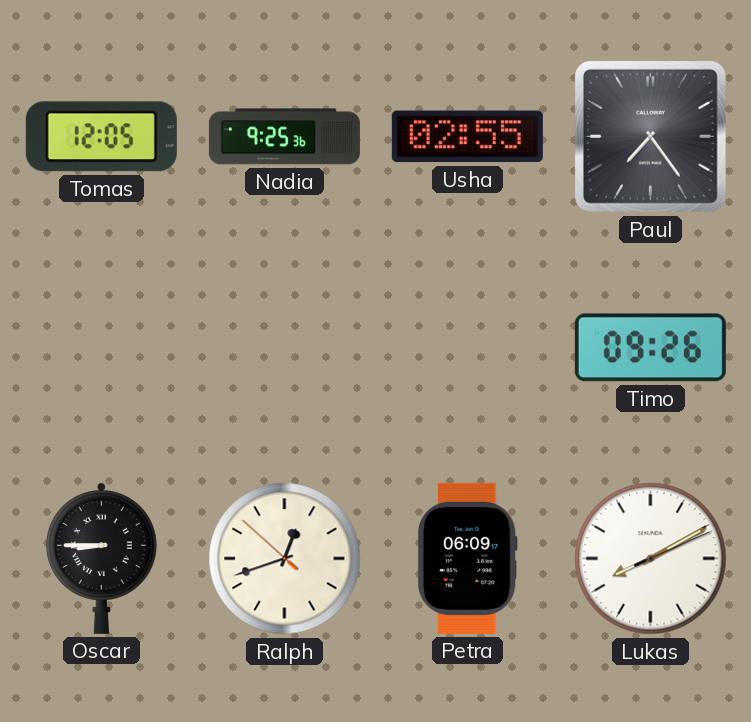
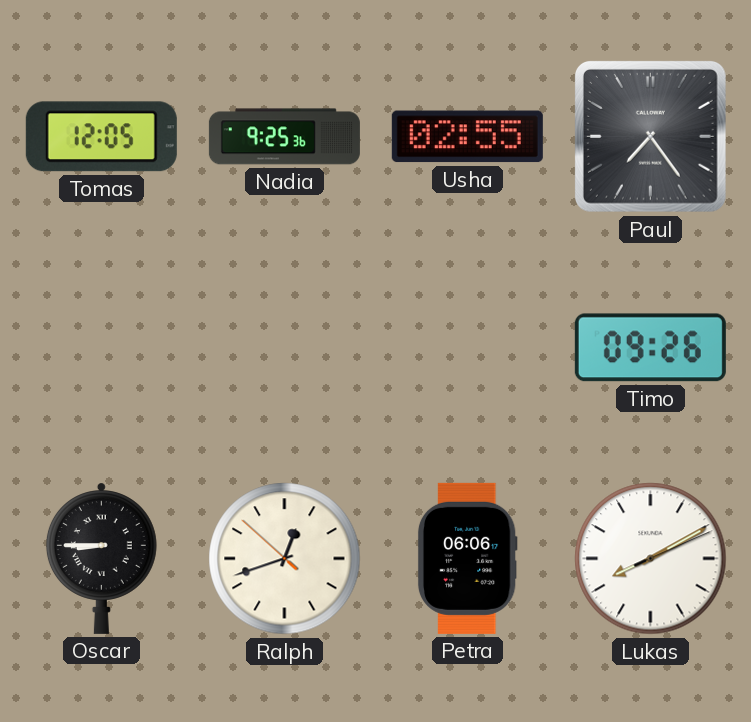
Petra: 06:09 -> 06:06
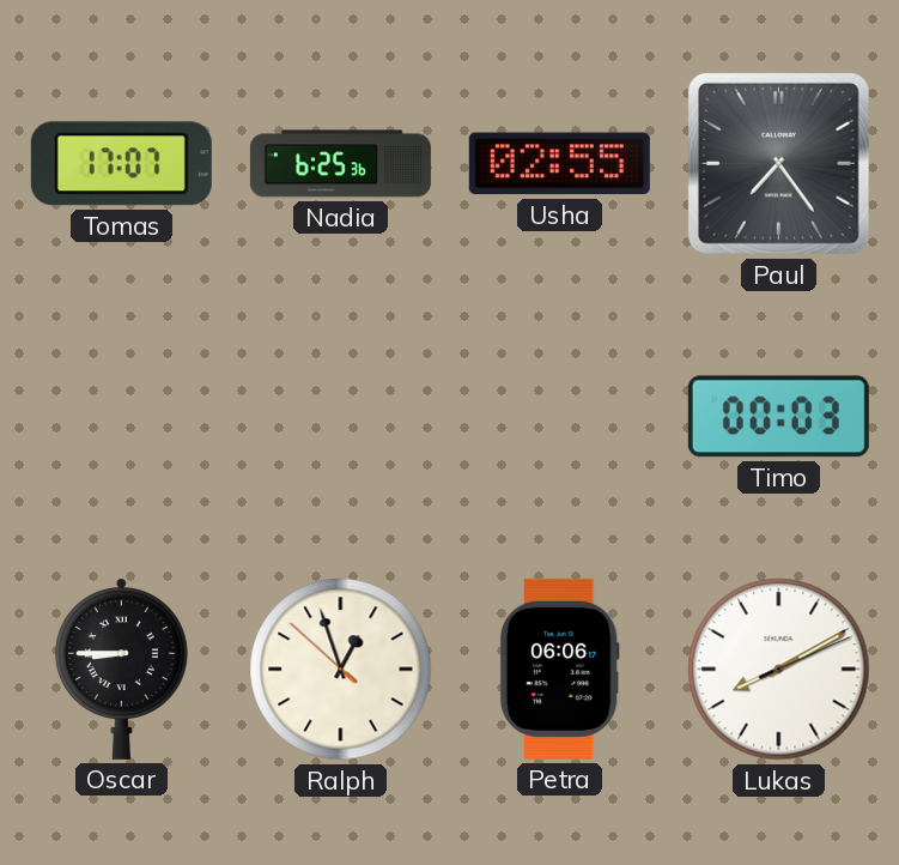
Tomas: 12:05 -> 17:07
Nadia: 9:25 -> 6:25
Timo: 09:26 -> 00:03
Ralph: 12:41 -> 12:56
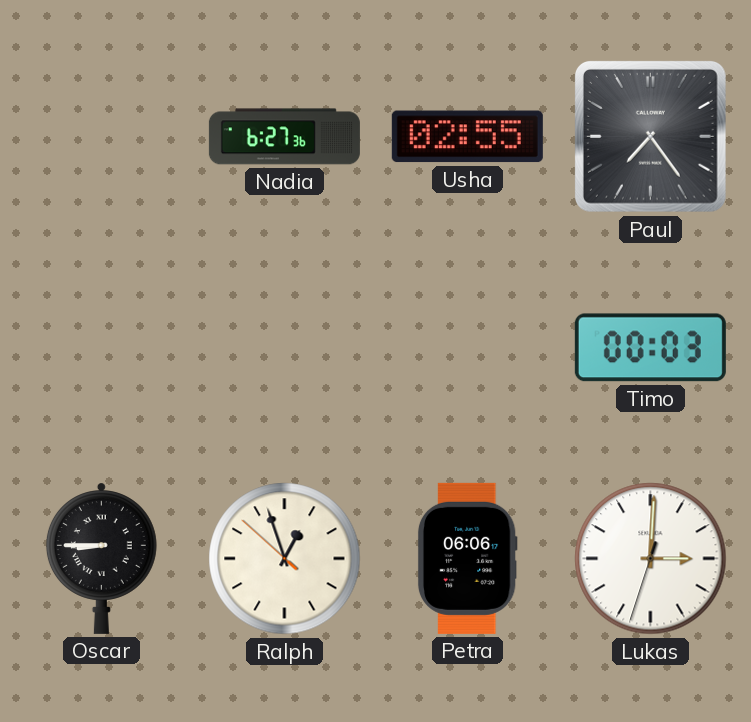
Tomas: 17:07 -> none
Nadia: 6:25 -> 6:27
Lukas: 8:10 -> 3:00
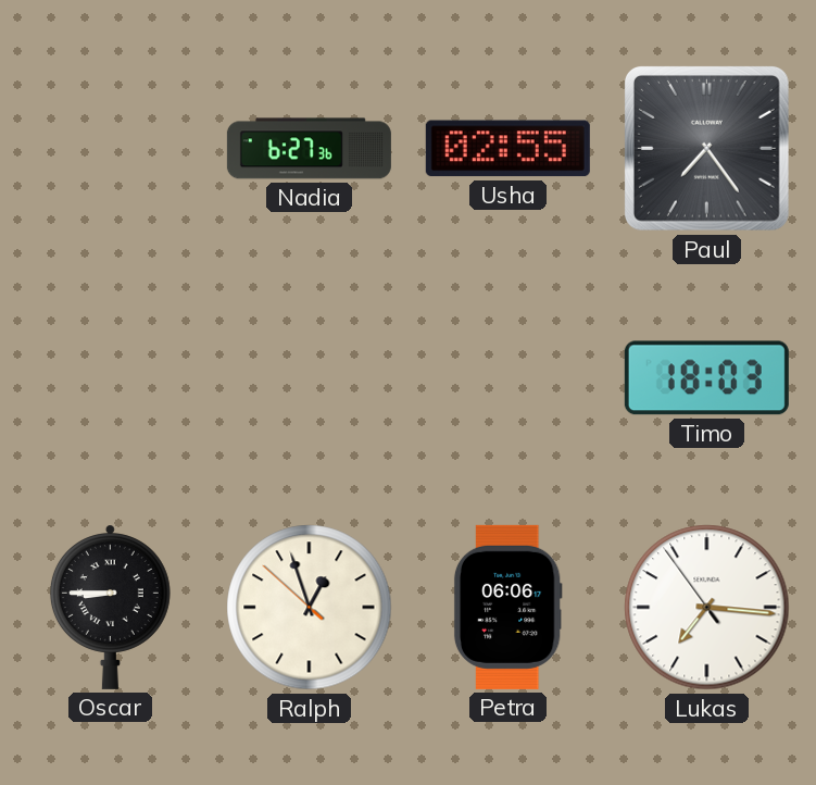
Timo: 00:03 -> 18:03
Lukas: 3:00 -> 7:15
